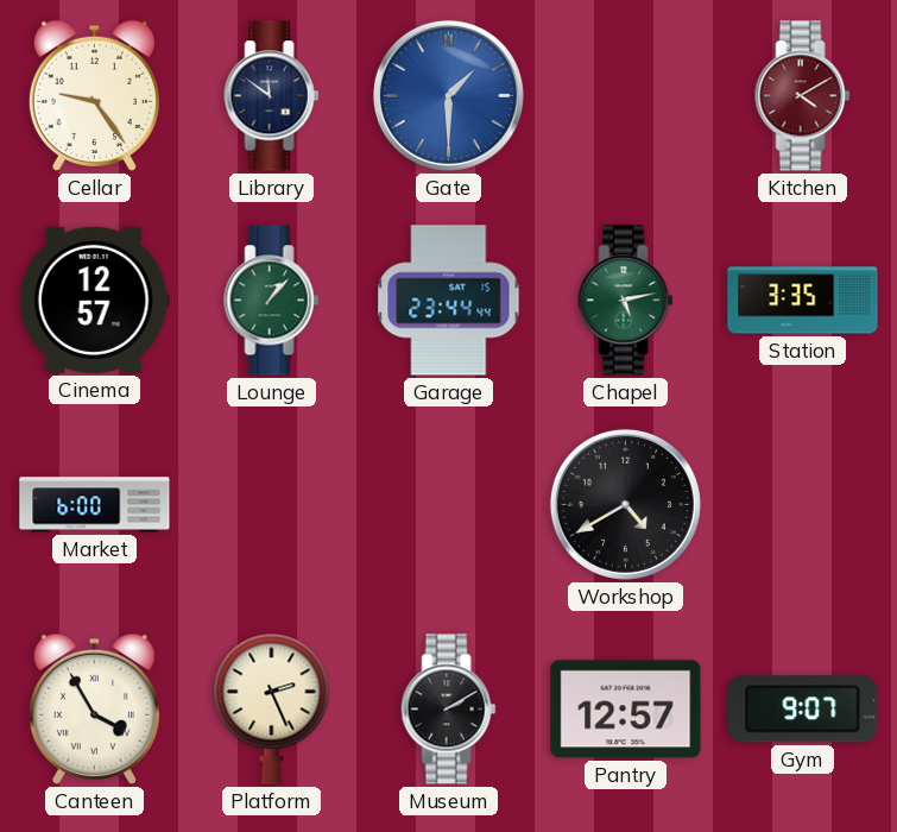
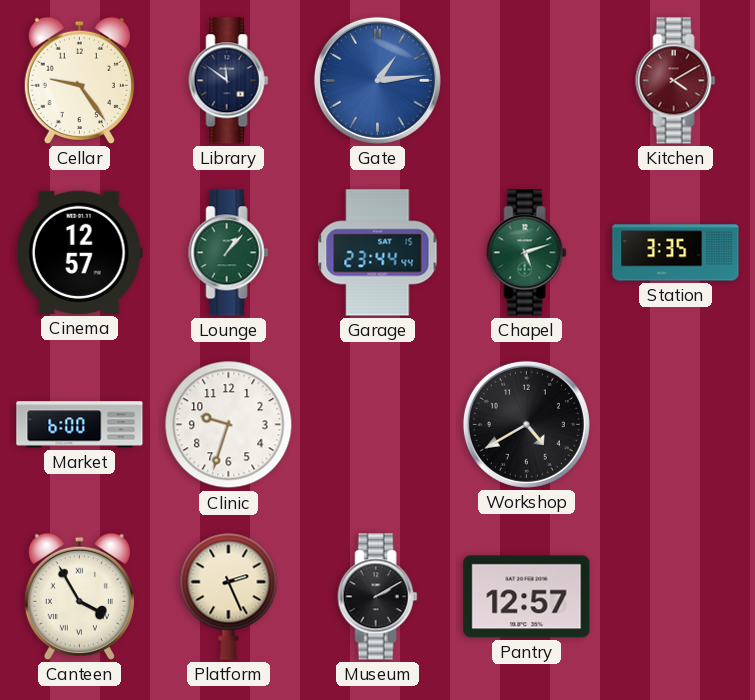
Gate: 1:30 -> 1:14
Chapel: 5:13 -> 5:12
Clinic: none -> 9:33
Gym: 9:07 -> none
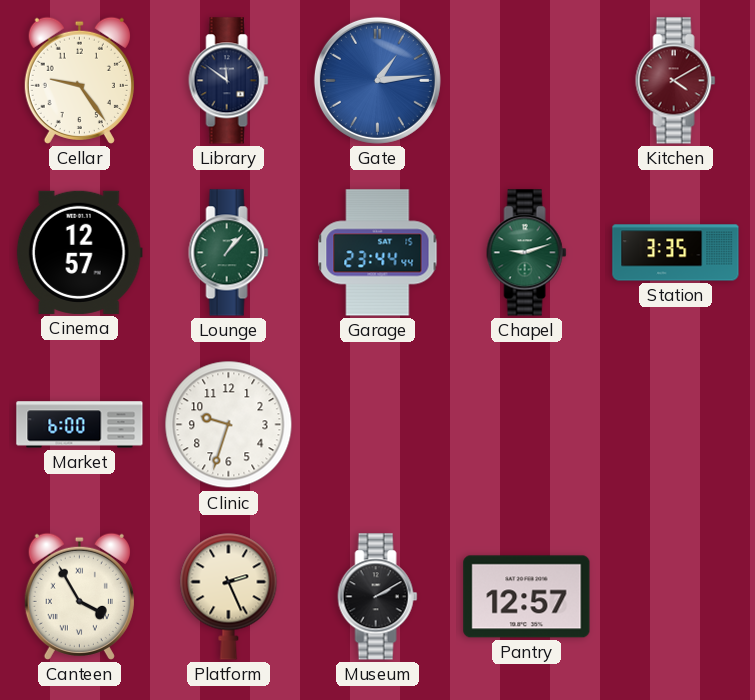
Chapel: 5:12 -> 9:12
Workshop: 4:40 -> none
